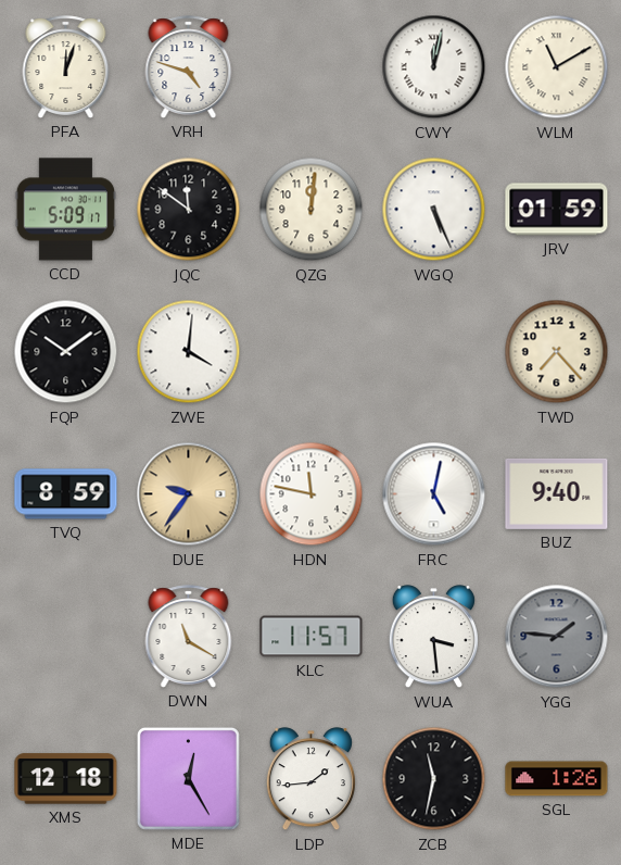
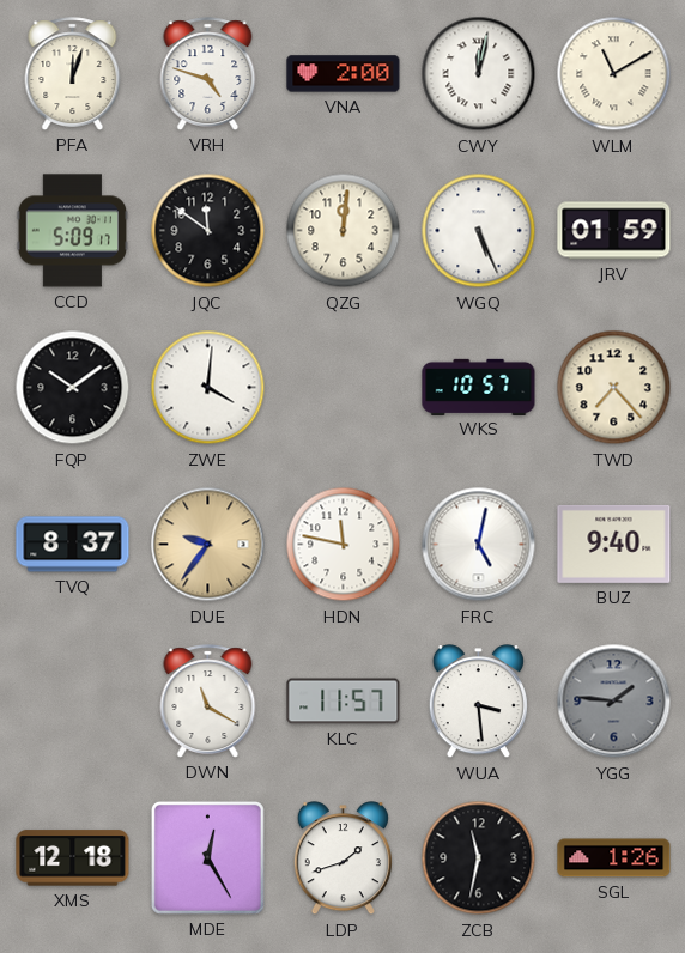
VNA: none -> 2:00
WKS: none -> 10:57
TVQ: 8:59 -> 8:37
LDP: 1:44 -> 1:42
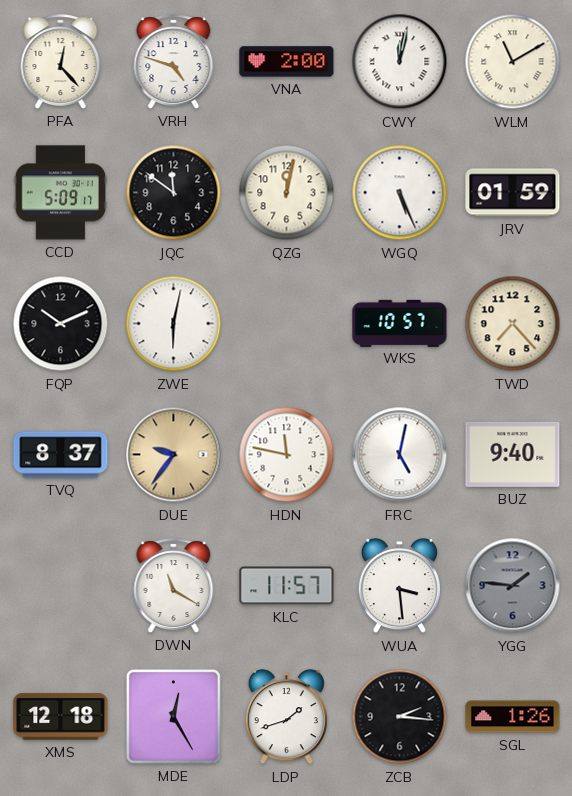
PFA: 12:03 -> 12:23
QZG: 12:01 -> 12:02
FQP: 10:09 -> 10:11
ZWE: 4:01 -> 6:02
ZCB: 11:32 -> 2:16
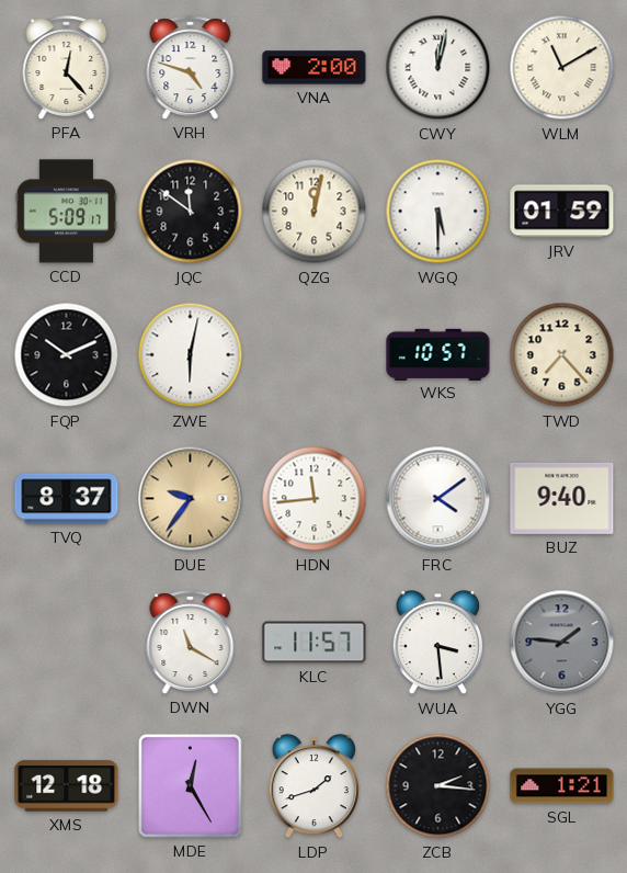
WGQ: 5:26 -> 5:30
HDN: 11:47 -> 11:44
FRC: 5:02 -> 4:09
SGL: 1:26 -> 1:21
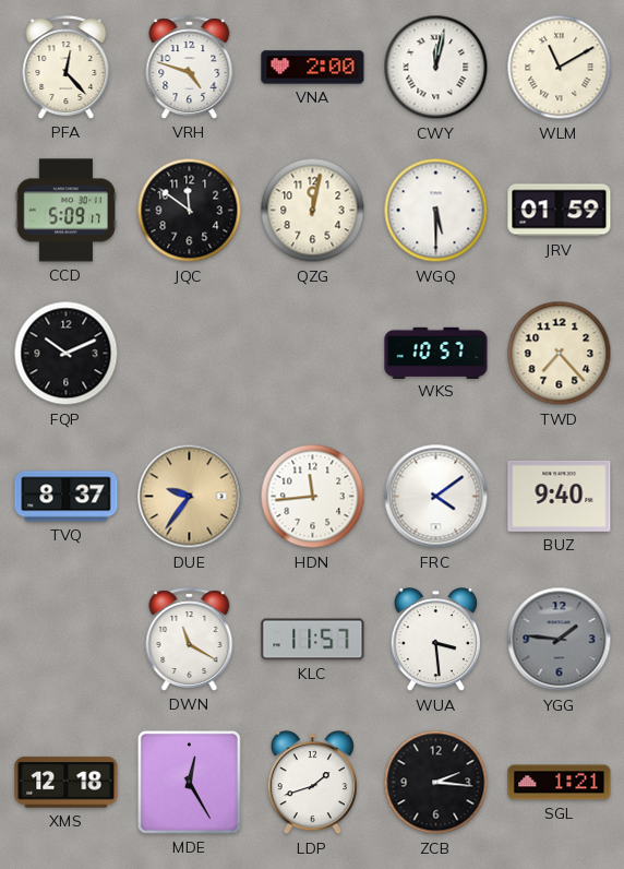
ZWE: 6:02 -> none
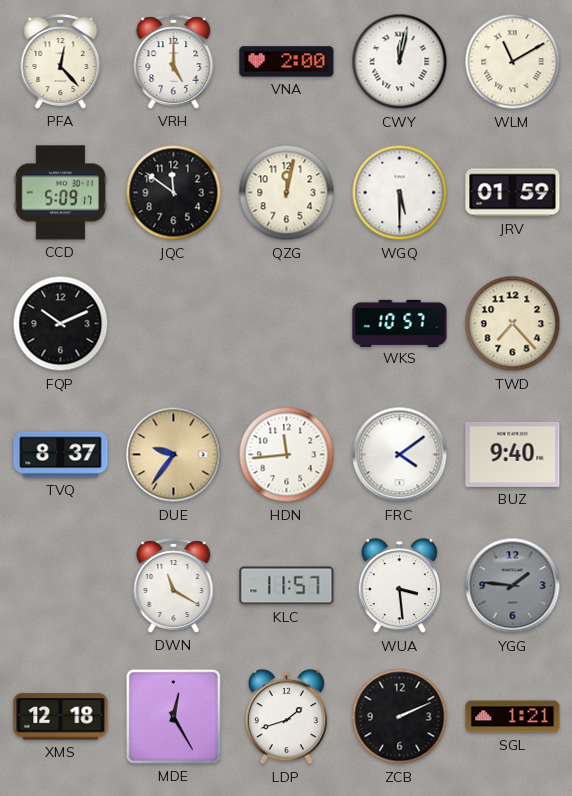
VRH: 4:48 -> 5:00
ZCB: 2:16 -> 2:11
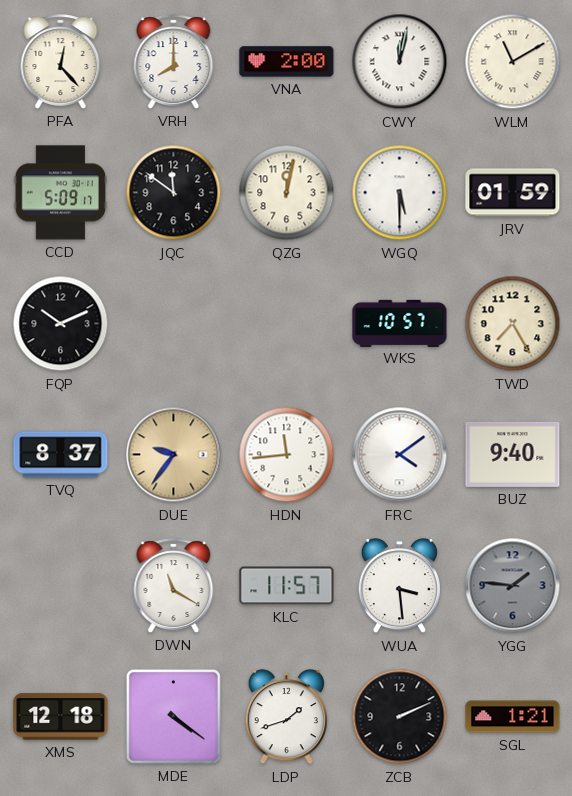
VRH: 5:00 -> 8:00
TWD: 7:23 -> 7:25
MDE: 12:25 -> 4:21
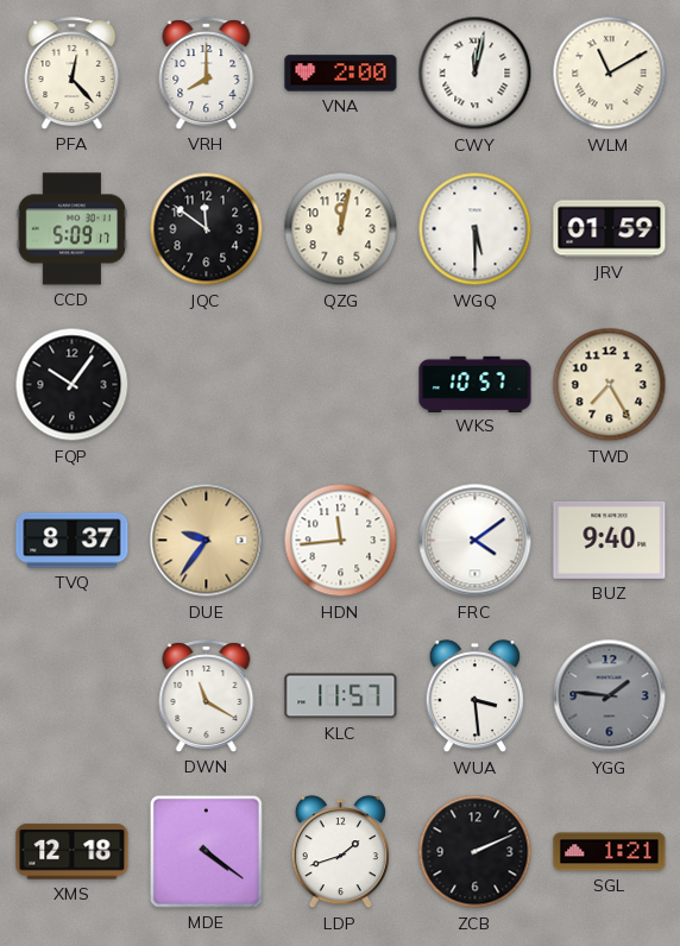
FQP: 10:11 -> 10:06
